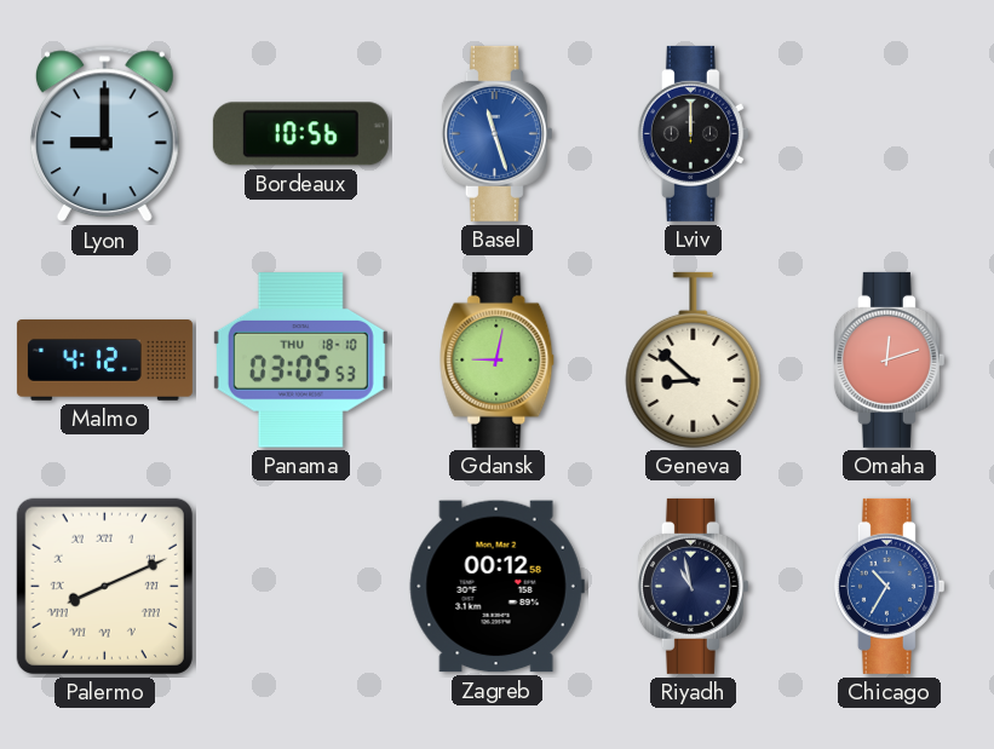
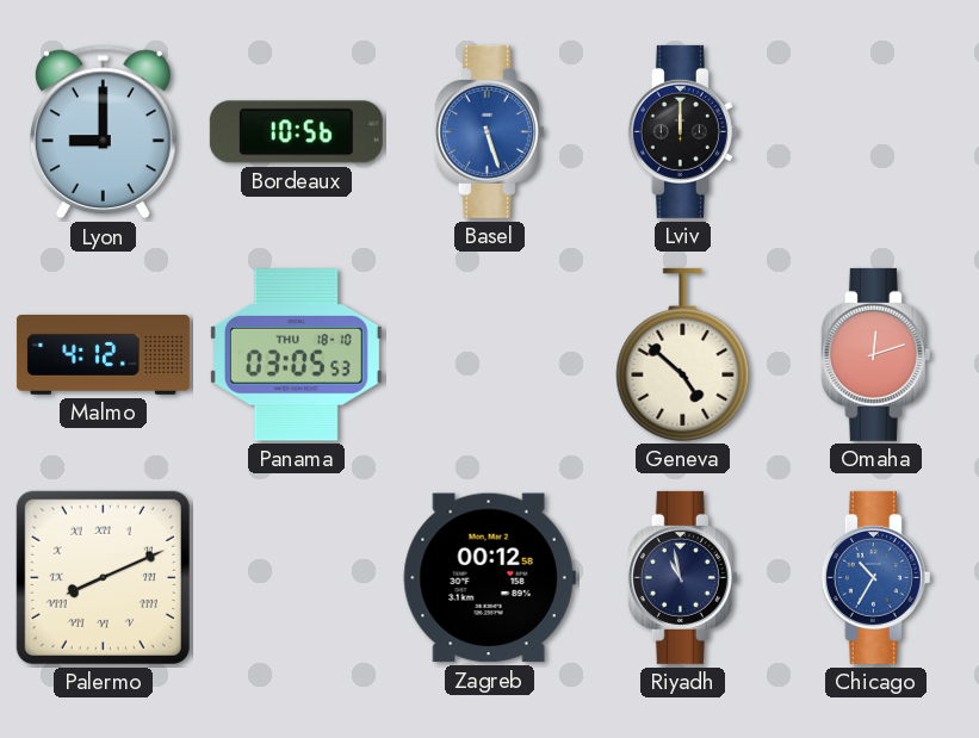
Basel: 11:27 -> 5:27
Gdansk: 9:02 -> none
Geneva: 8:52 -> 4:52
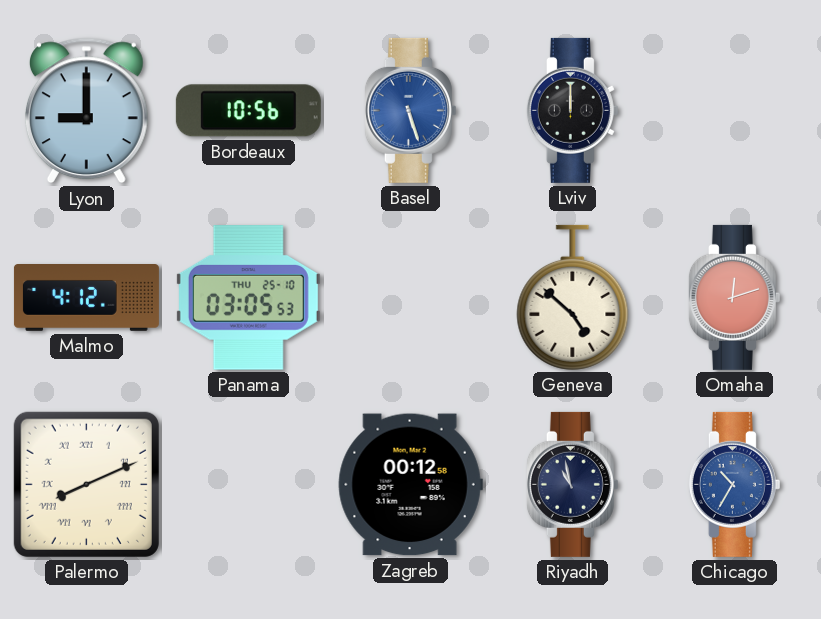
Panama date: THU 18-10 -> THU 25-10
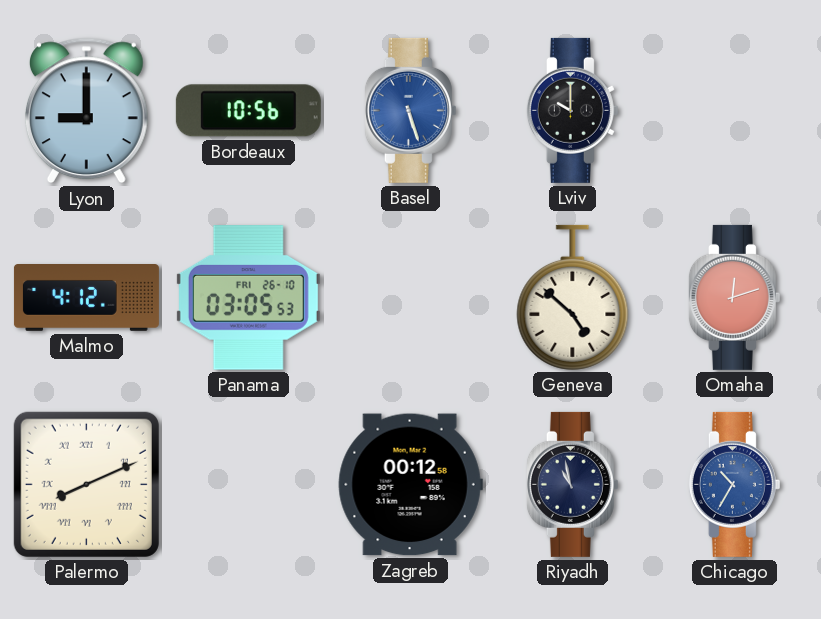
Lviv: 12:00 -> 10:00
Panama date: THU 25-10 -> FRI 26-10
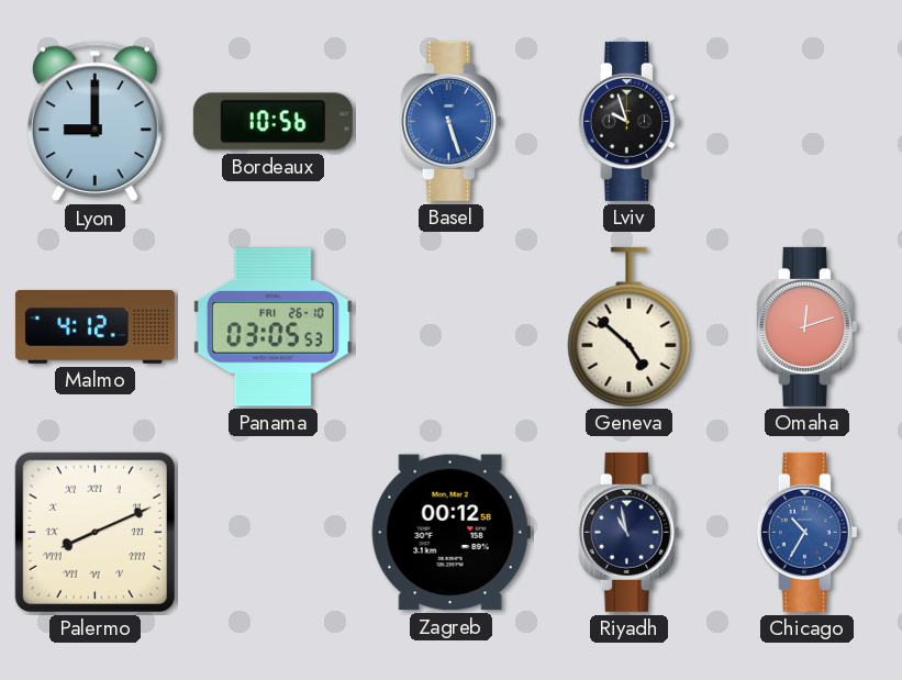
Lviv: 10:00 -> 9:57
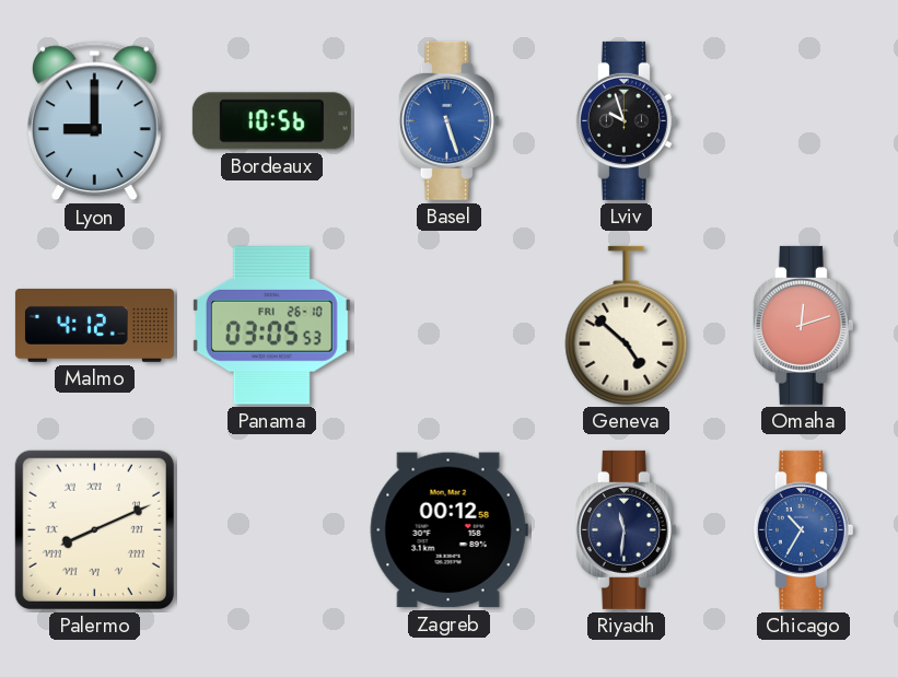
Riyadh: 10:58 -> 11:31
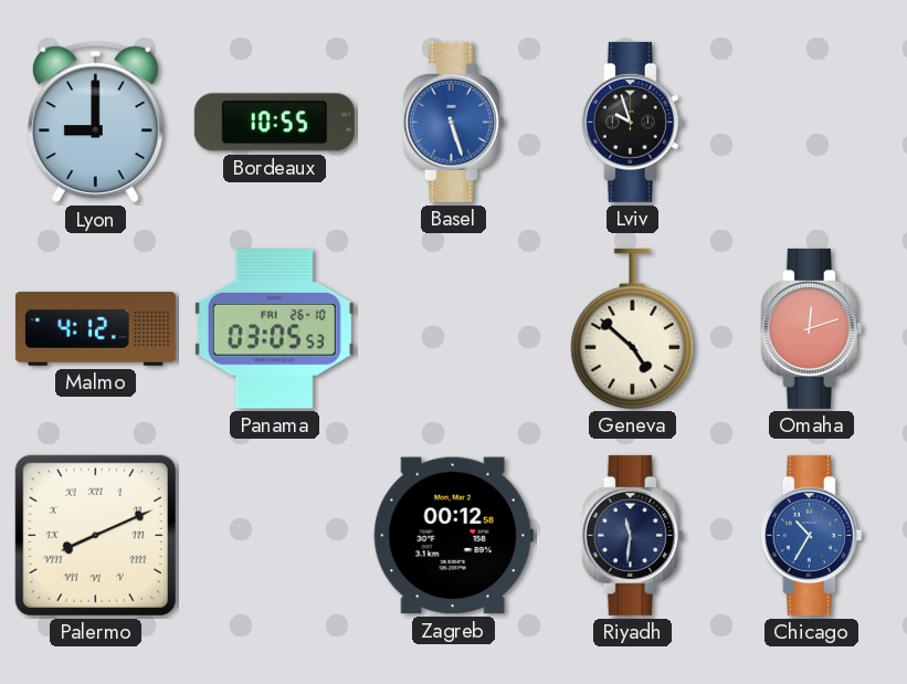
Bordeaux: 10:56 -> 10:55
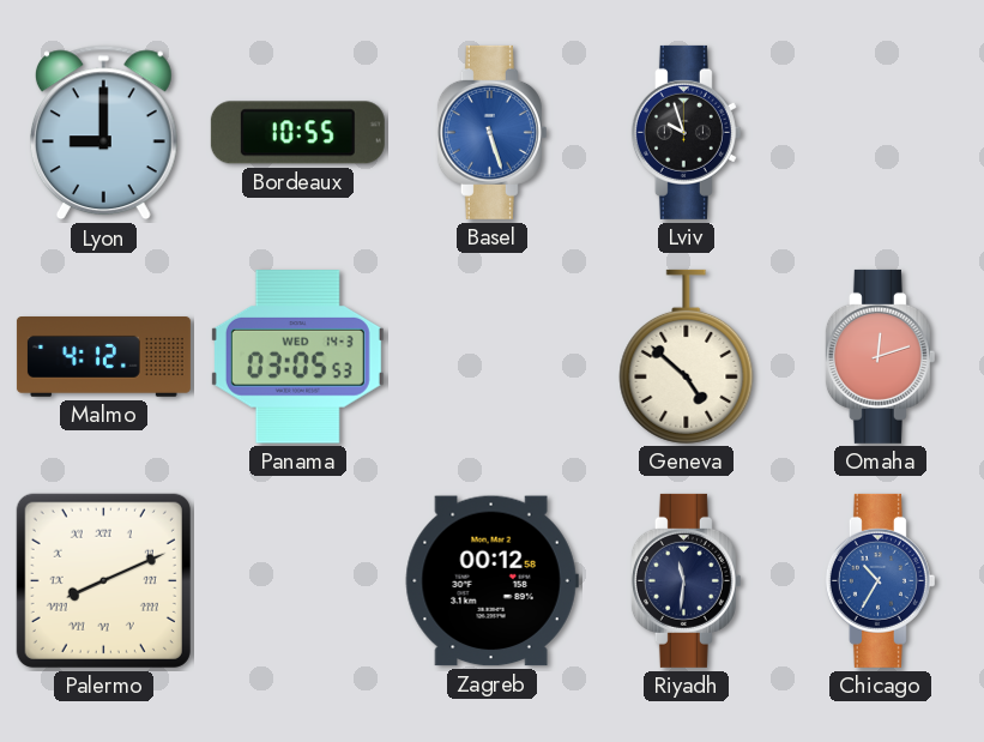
Panama date: FRI 26-10 -> WED 14-3
